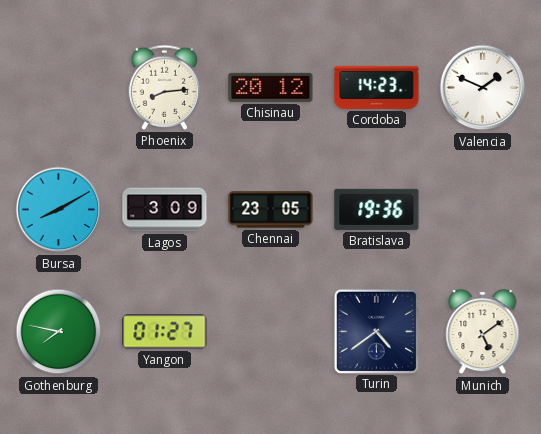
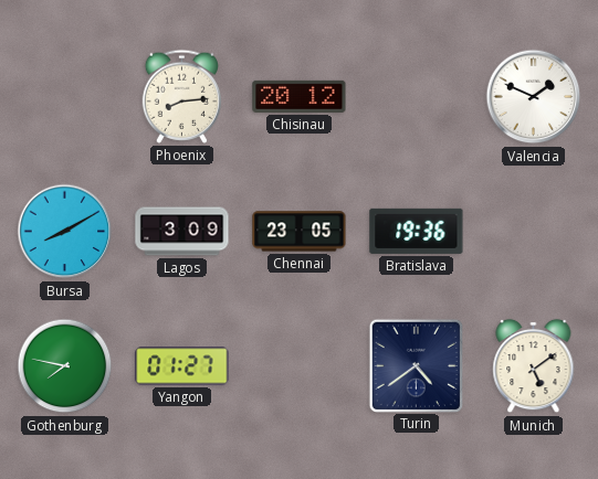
Cordoba: 14:23 -> none
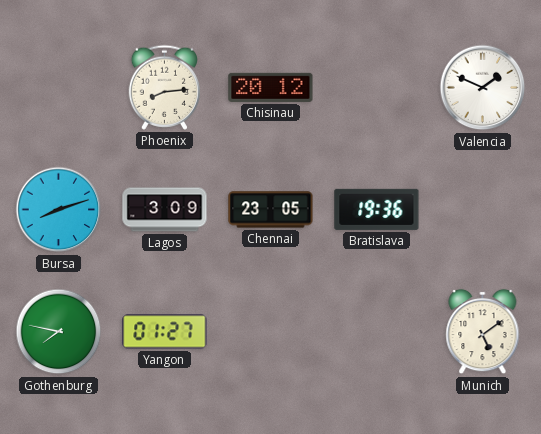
Bursa: 8:10 -> 8:12
Turin: 4:39 -> none
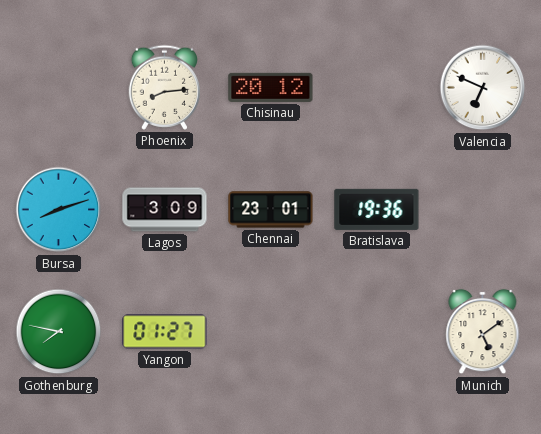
Valencia: 1:49 -> 6:49
Chennai: 23:05 -> 23:01
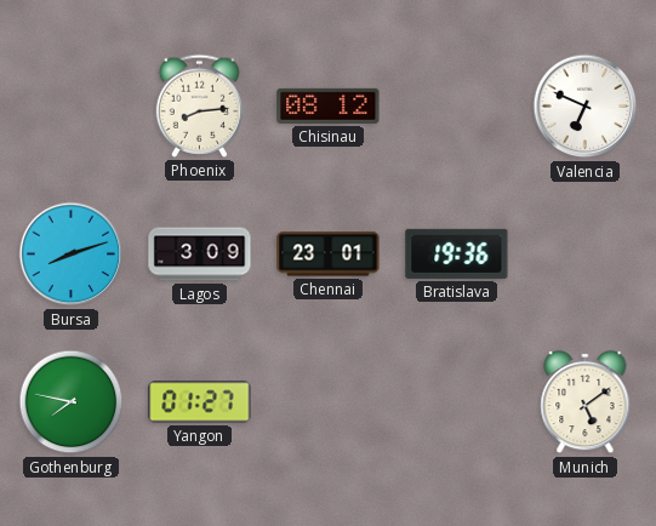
Chisinau: 20:12 -> 08:12
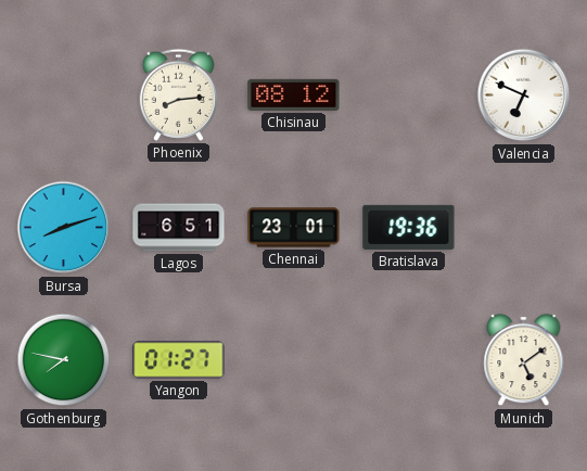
Lagos: 3:09 -> 6:51
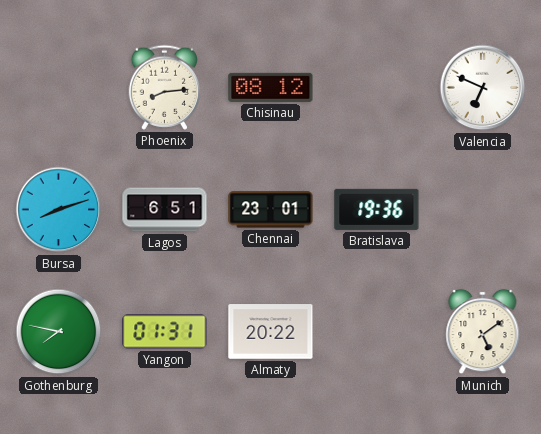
Yangon: 01:27 -> 01:31
Almaty: none -> 20:22
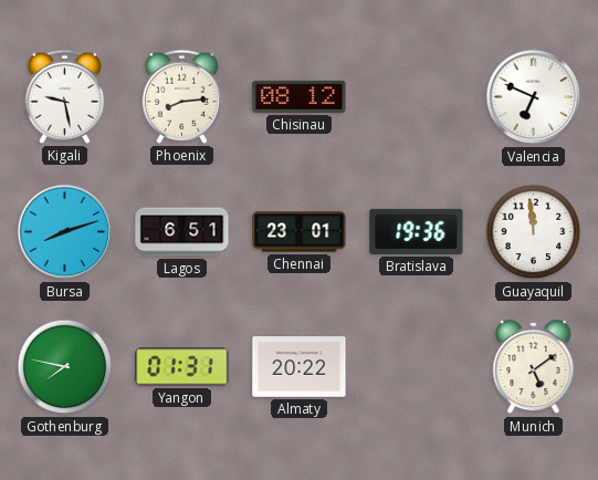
Kigali: none -> 9:28
Guayaquil: none -> 11:59
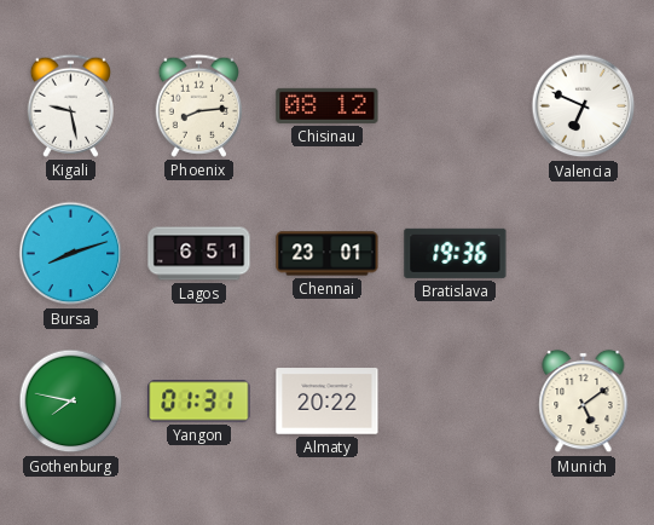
Guayaquil: 11:59 -> none
